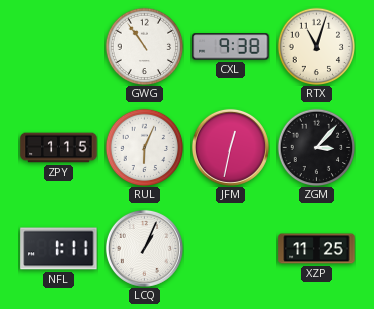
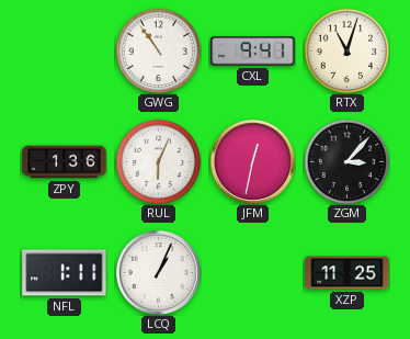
CXL: 9:38 -> 9:41
ZPY: 1:15 -> 1:36
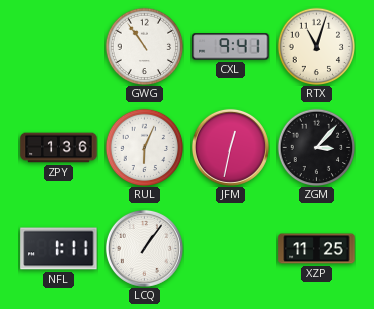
LCQ: 1:04 -> 1:06
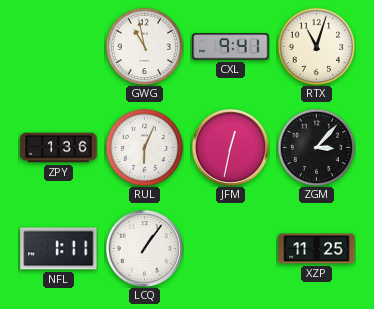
GWG: 10:54 -> 10:58
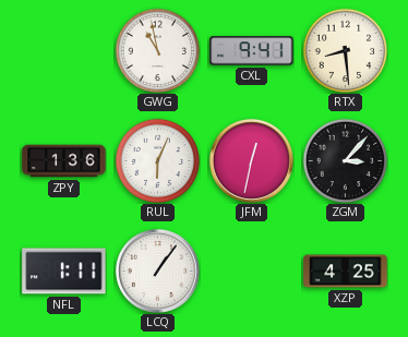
RTX: 11:03 -> 8:29
XZP: 11:25 -> 4:25
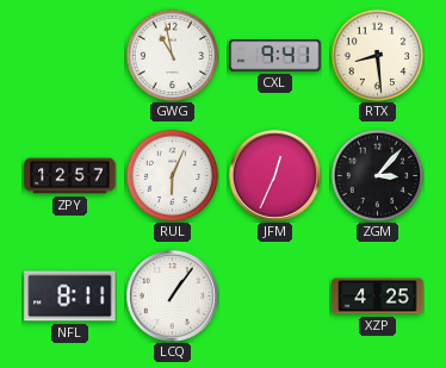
ZPY: 1:36 -> 12:57
JFM: 12:32 -> 12:34
NFL: 1:11 -> 8:11
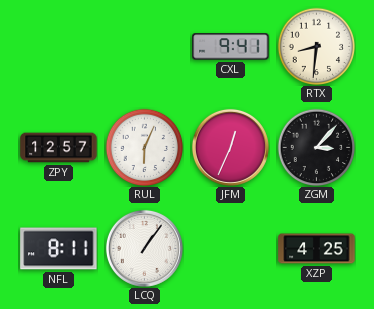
GWG: 10:58 -> none
RTX: 8:29 -> 8:31
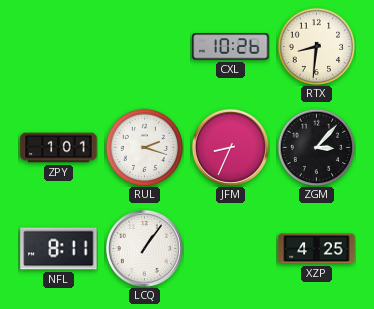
CXL: 9:41 -> 10:26
ZPY: 12:57 -> 1:01
RUL: 6:04 -> 2:18
JFM: 12:34 -> 8:34
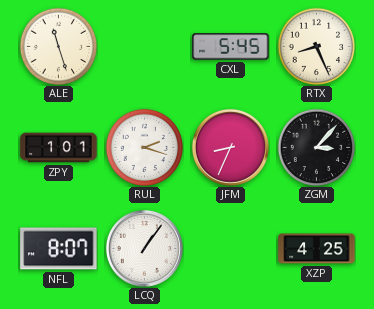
ALE: none -> 11:27
CXL: 10:26 -> 5:45
RTX: 8:31 -> 8:26
NFL: 8:11 -> 8:07
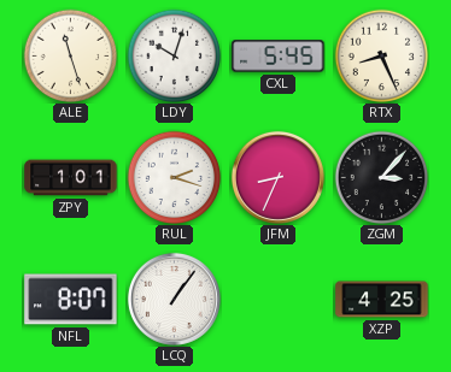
LDY: none -> 10:03
